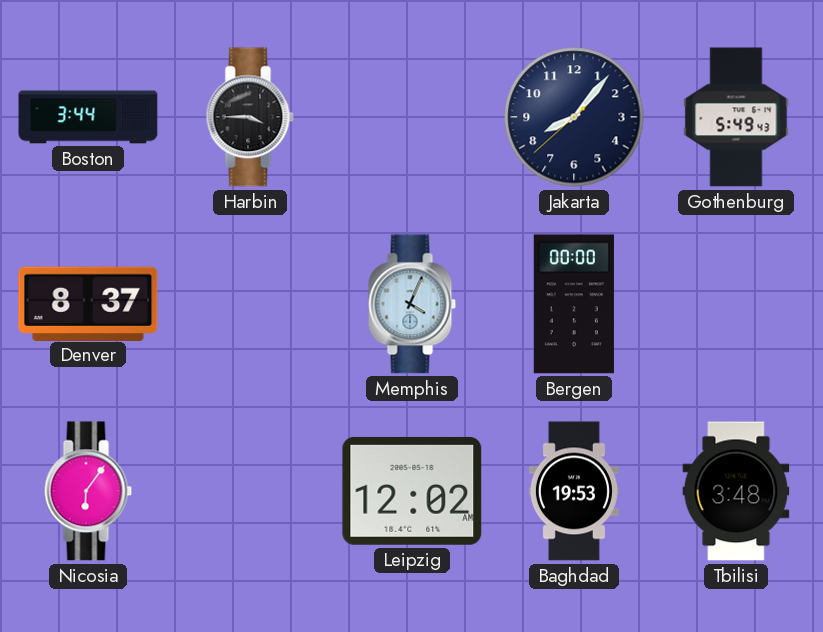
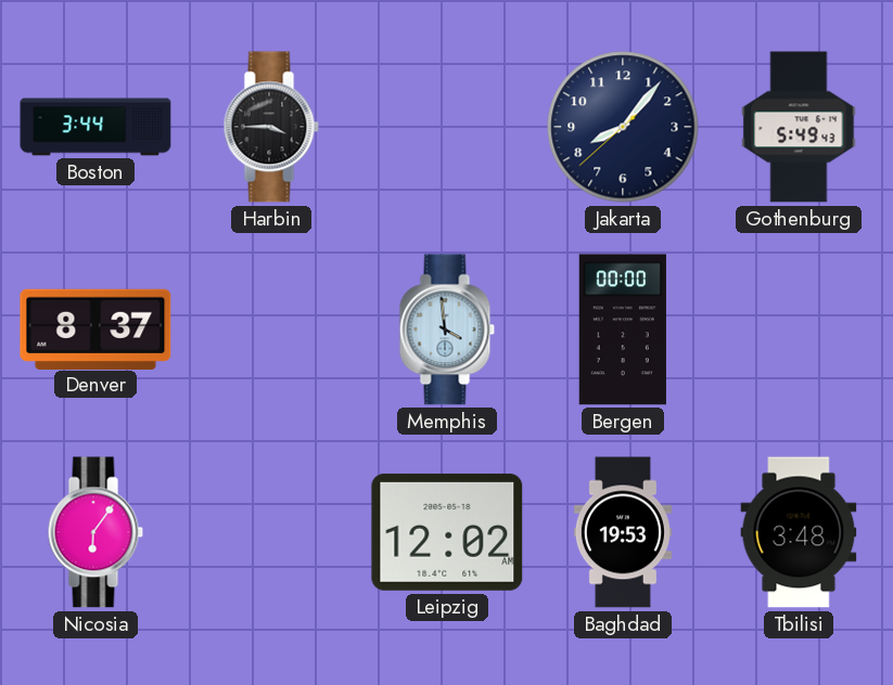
Memphis: 4:04 -> 3:59
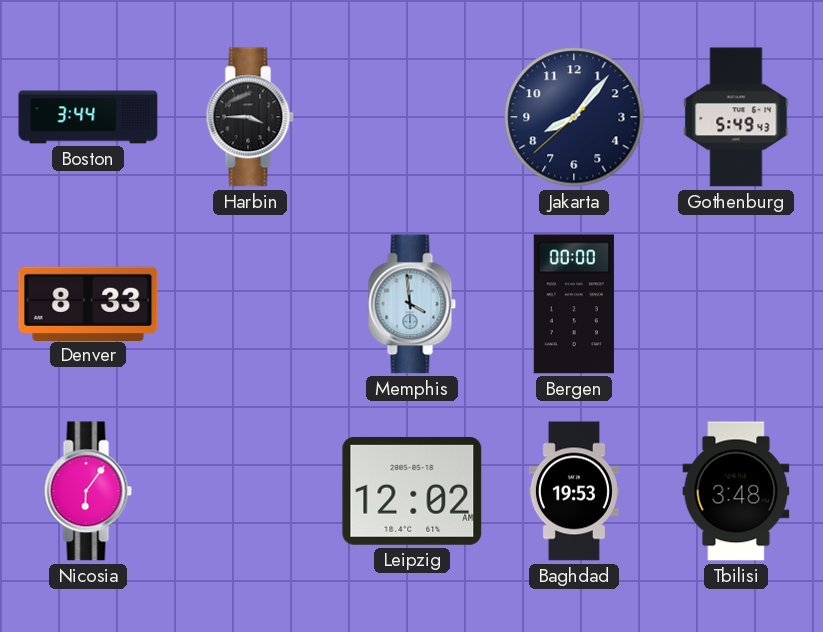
Denver: 8:37 -> 8:33
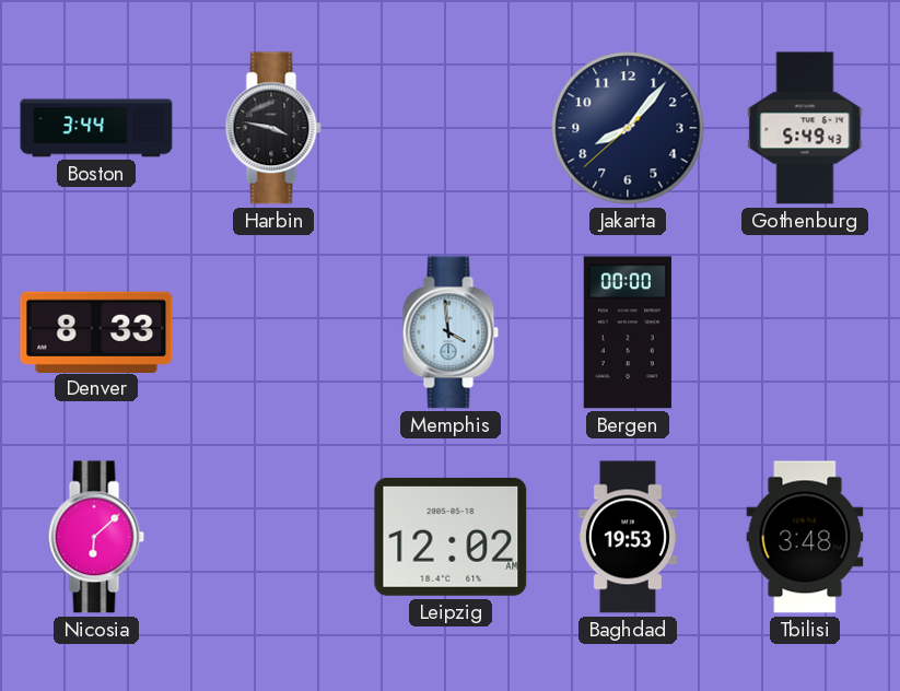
Harbin: 3:45 -> 3:47
Nicosia: 6:06 -> 6:08
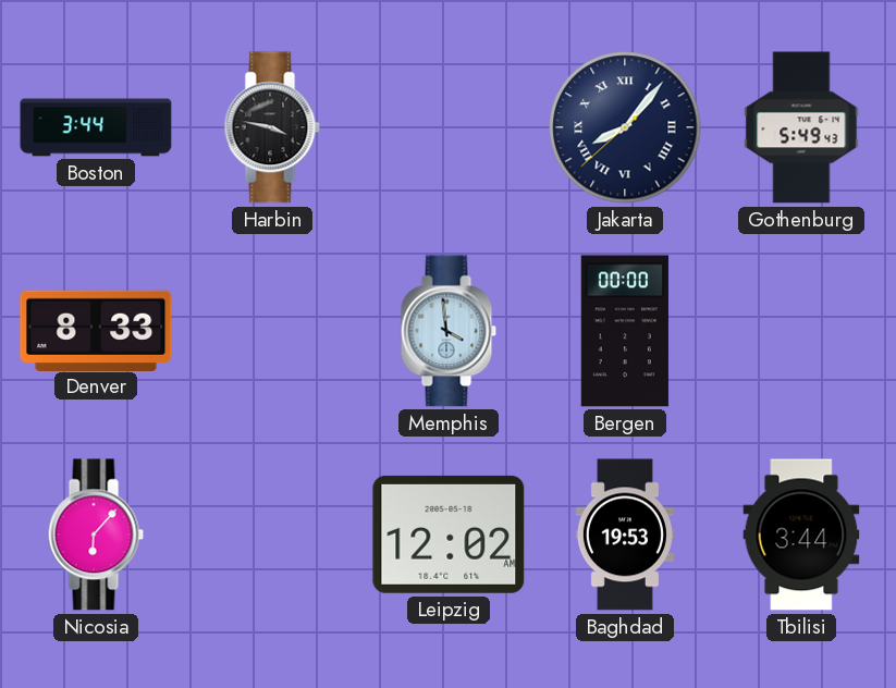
Jakarta numerals: Arabic -> Roman
Nicosia: 6:08 -> 6:07
Tbilisi: 3:48 -> 3:44
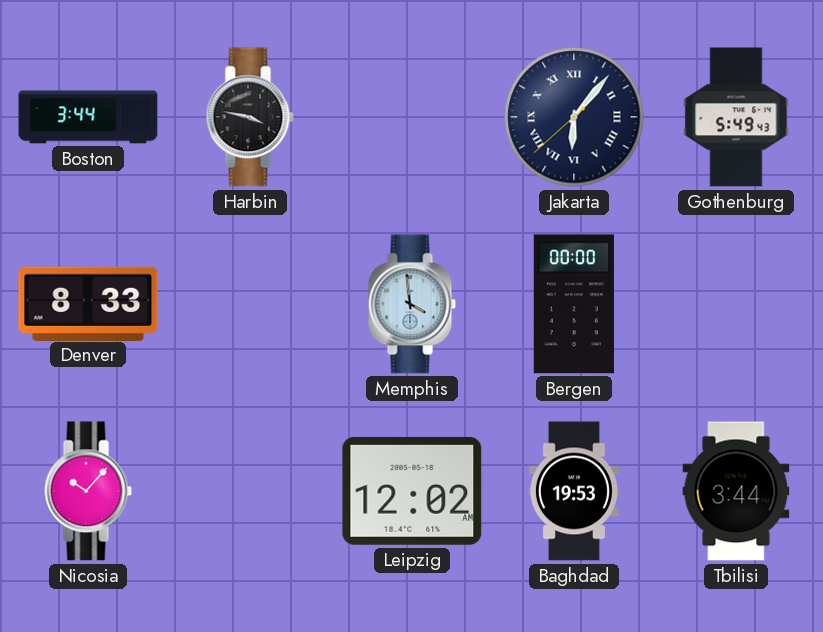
Jakarta: 8:06 -> 6:06
Nicosia: 6:07 -> 10:07
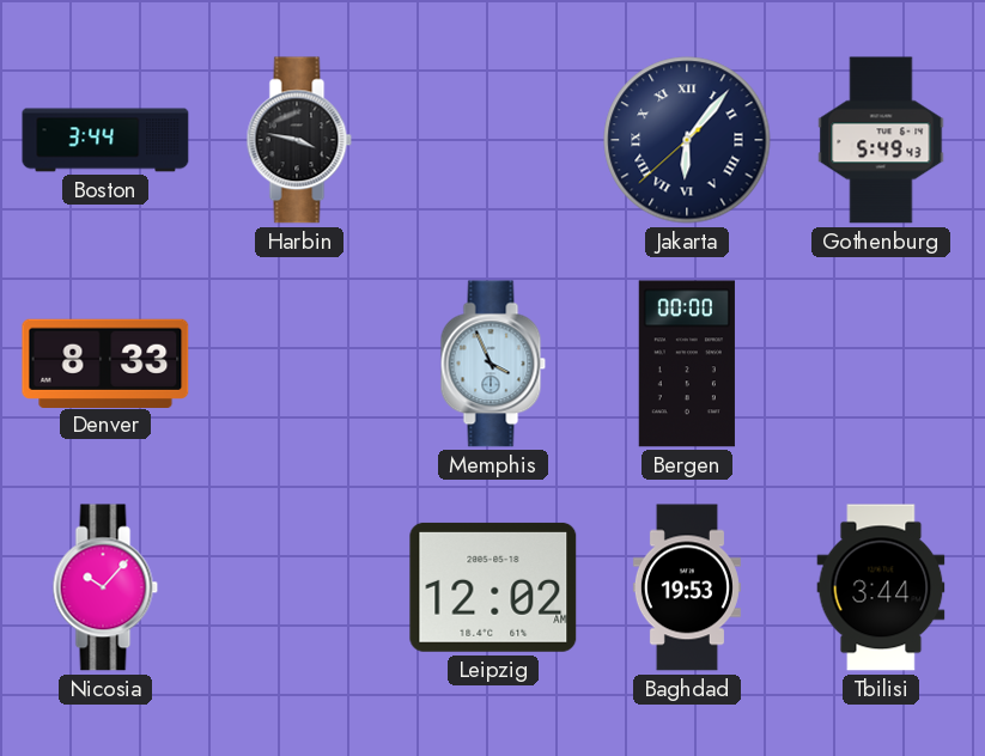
Memphis: 3:59 -> 3:56
